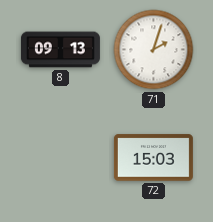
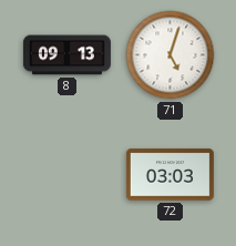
71: 2:03 -> 5:03
72: 15:03 -> 03:03
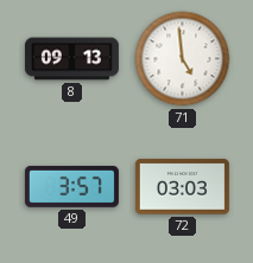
71: 5:03 -> 4:59
49: none -> 3:57
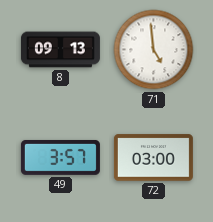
72: 03:03 -> 03:00
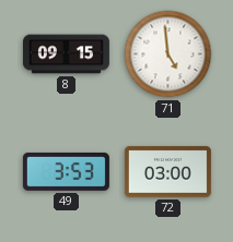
8: 09:13 -> 09:15
49: 3:57 -> 3:53
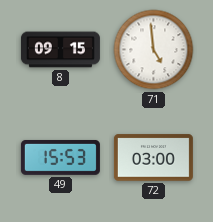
49: 3:53 -> 15:53
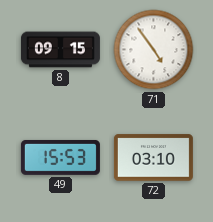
71: 4:59 -> 4:54
72: 03:00 -> 03:10
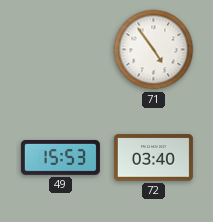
8: 09:15 -> none
72: 03:10 -> 03:40
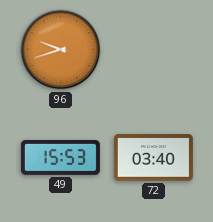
96: none -> 9:42
71: 4:54 -> none
